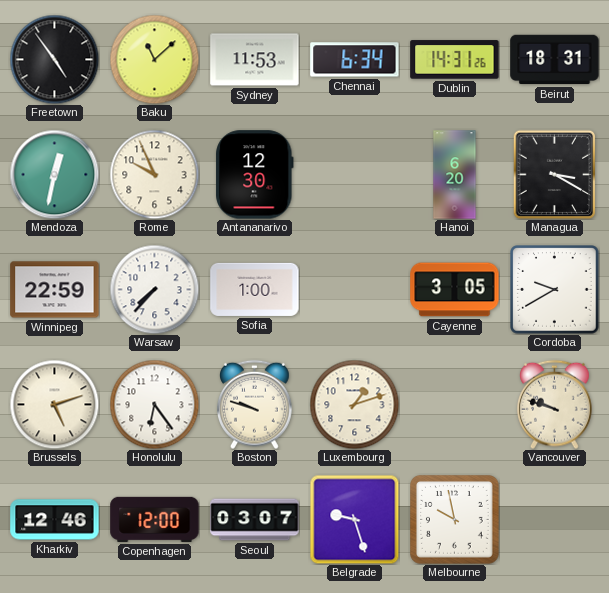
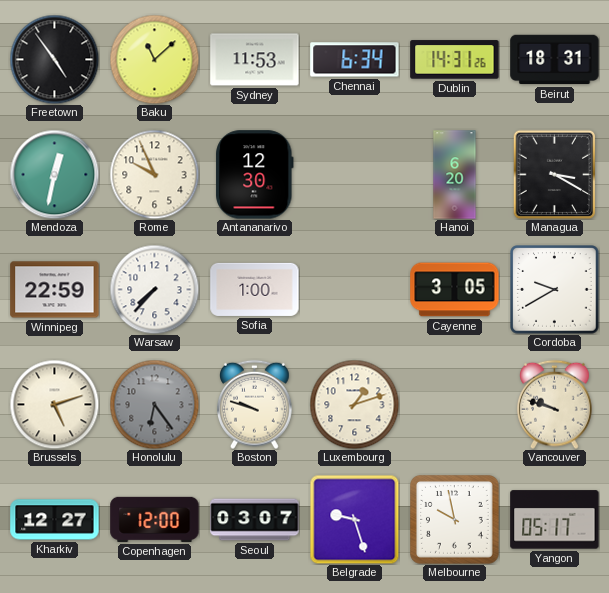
Honolulu dial: white -> grey
Kharkiv: 12:46 -> 12:27
Yangon: none -> 05:17
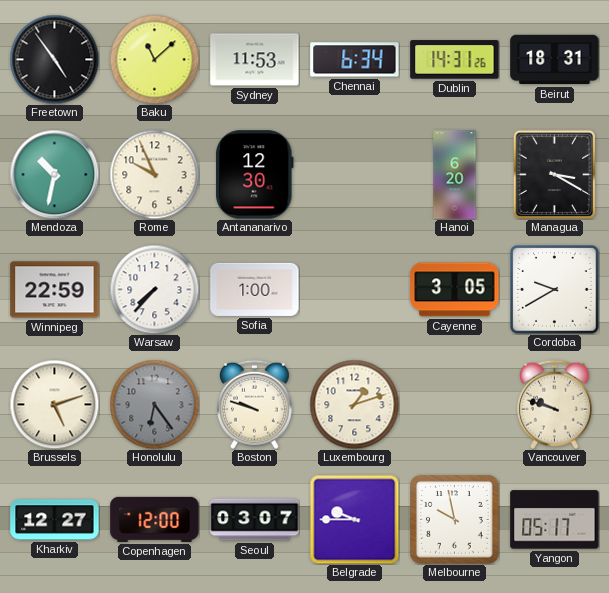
Mendoza: 12:32 -> 10:32
Belgrade: 9:27 -> 9:45
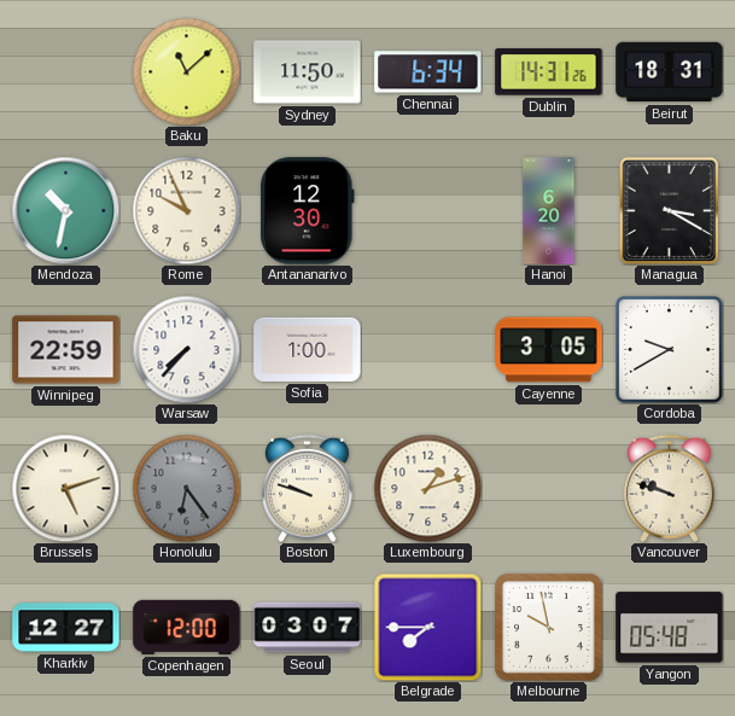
Freetown: 4:54 -> none
Sydney: 11:53 -> 11:50
Belgrade: 9:45 -> 7:45
Yangon: 05:17 -> 05:48
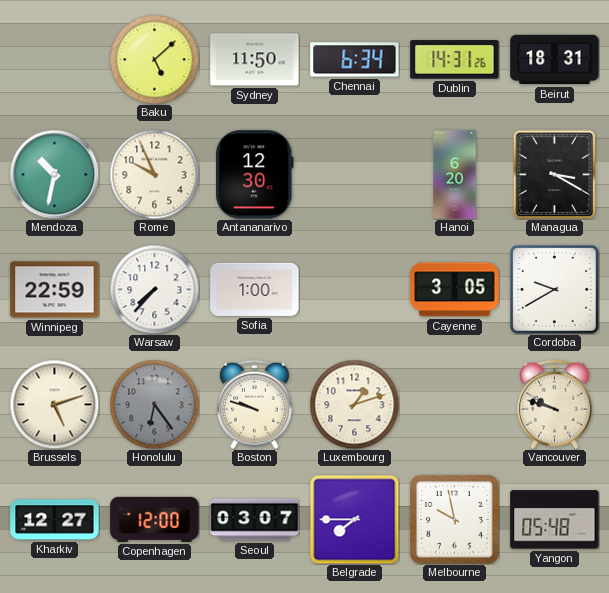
Baku: 11:08 -> 5:08
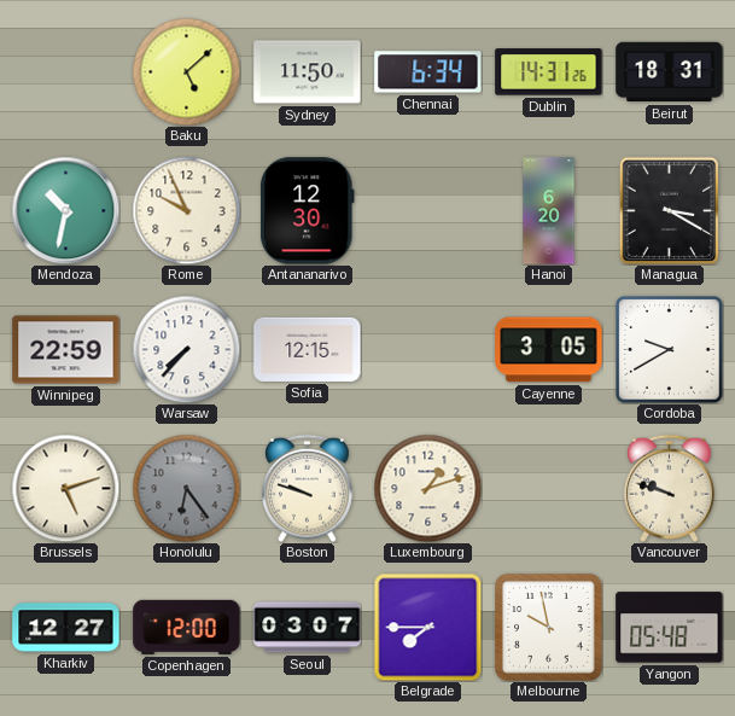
Sofia: 1:00 -> 12:15
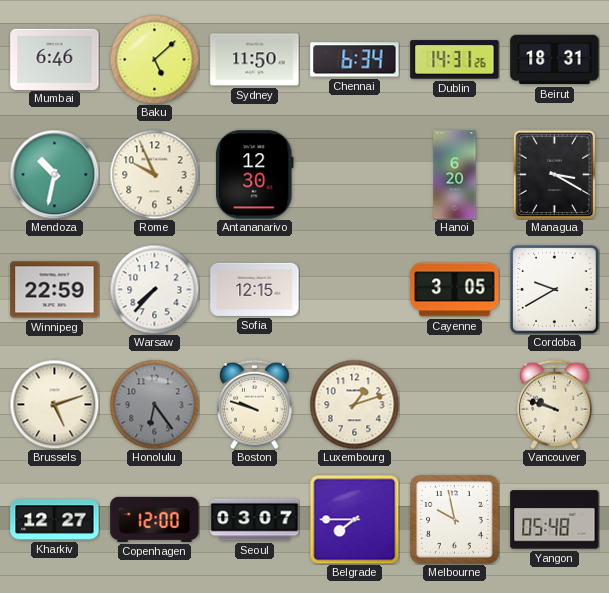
Mumbai: none -> 6:46
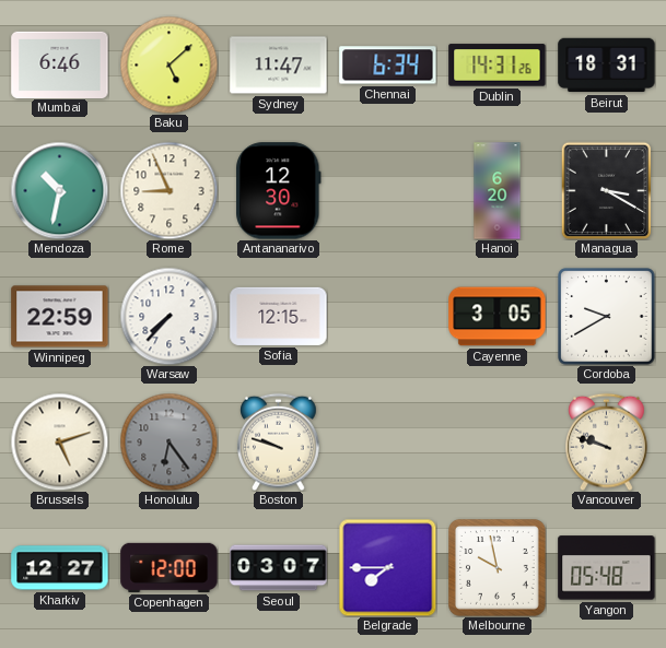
Sydney: 11:50 -> 11:47
Rome: 9:56 -> 8:56
Luxembourg: 1:12 -> none
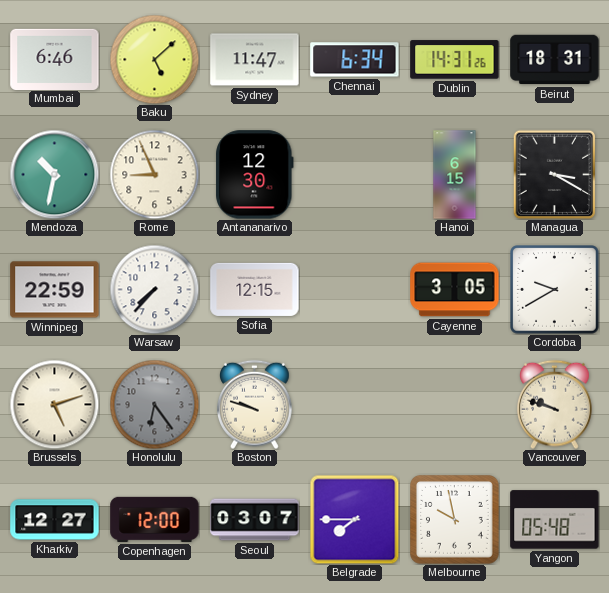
Hanoi: 6:20 -> 6:15
